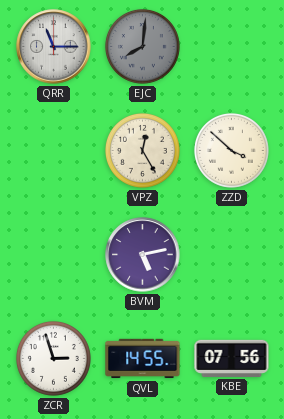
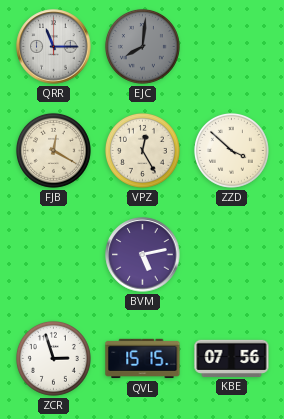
FJB: none -> 12:20
QVL: 14:55 -> 15:15
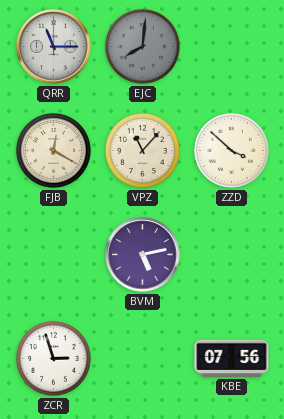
VPZ: 12:25 -> 11:07
QVL: 15:15 -> none
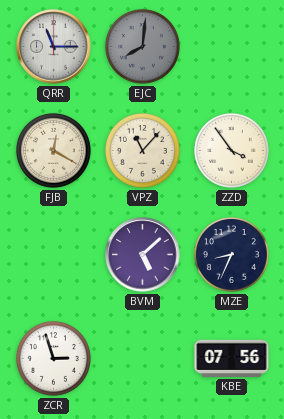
ZZD: 3:52 -> 3:54
BVM: 5:13 -> 5:08
MZE: none -> 8:34
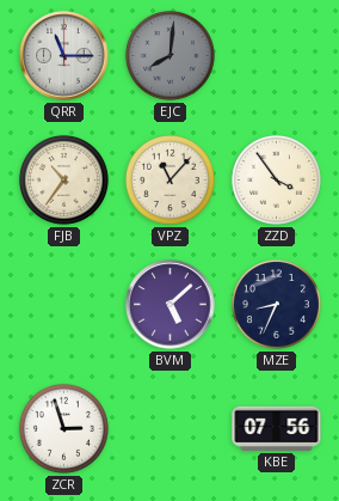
FJB: 12:20 -> 10:36
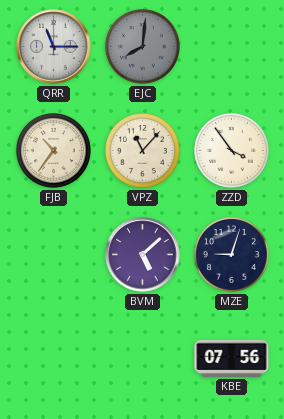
MZE: 8:34 -> 9:03
ZCR: 2:57 -> none
